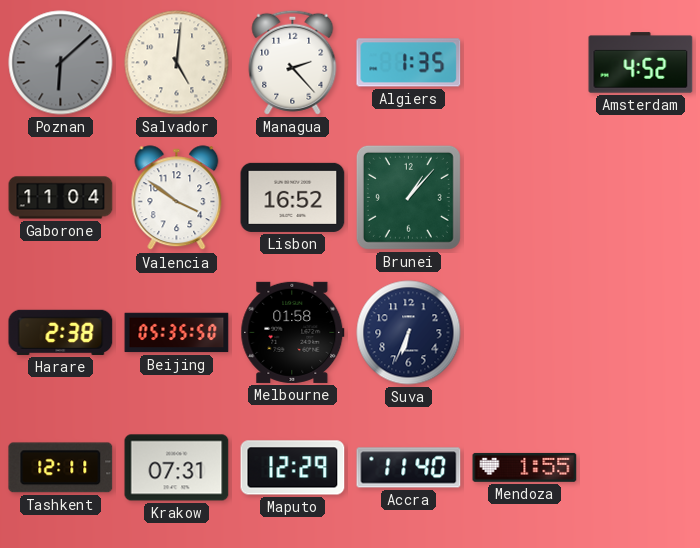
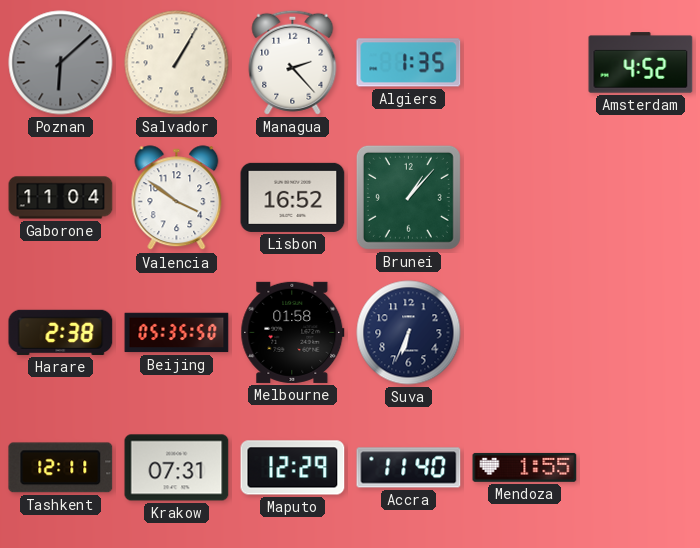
Salvador: 5:01 -> 1:05
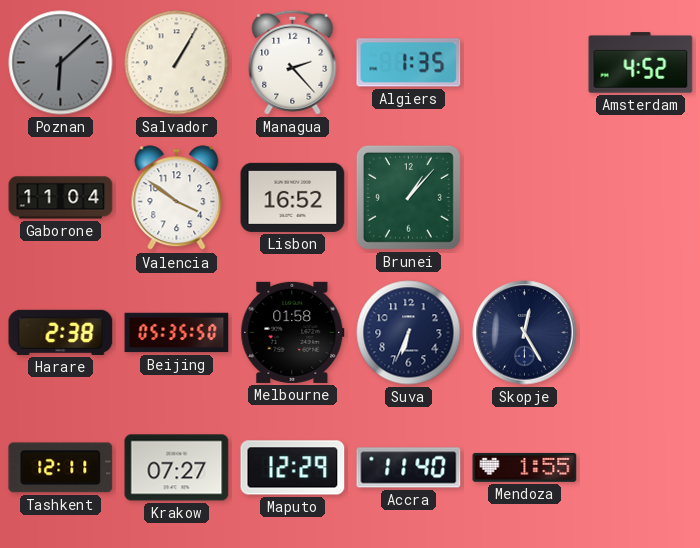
Skopje: none -> 12:25
Krakow: 07:31 -> 07:27
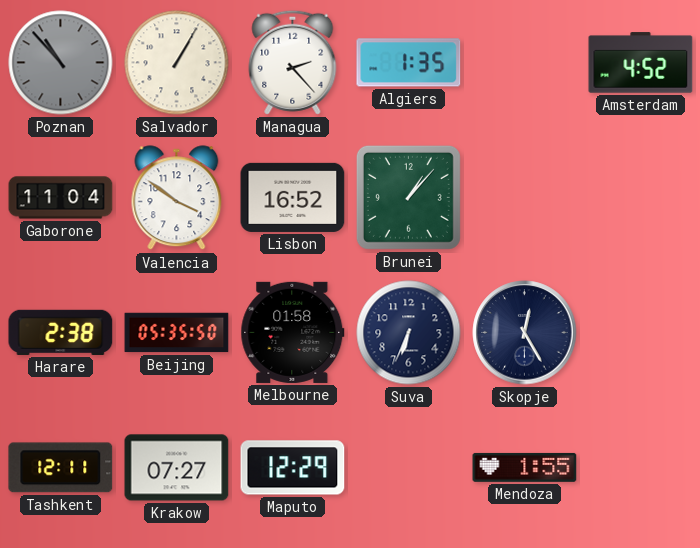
Poznan: 6:08 -> 10:53
Accra: 11:40 -> none
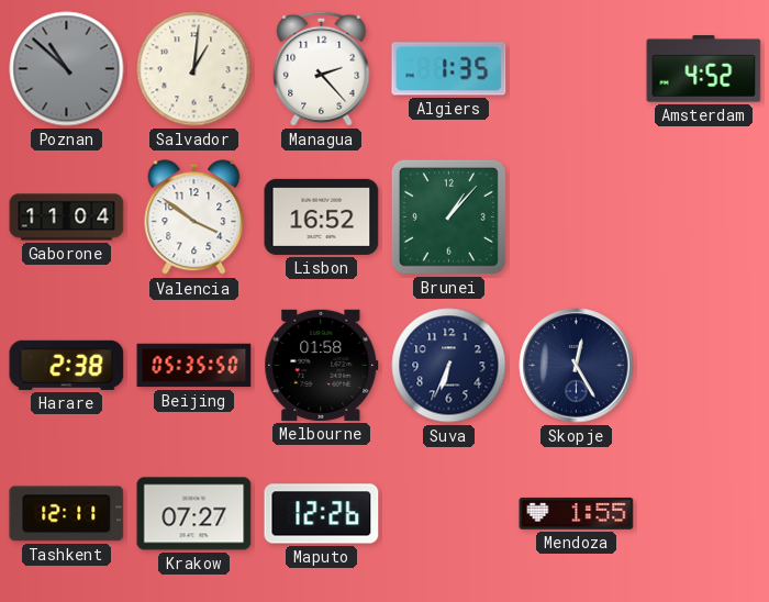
Poznan: 10:53 -> 10:52
Salvador: 1:05 -> 1:01
Maputo: 12:29 -> 12:26
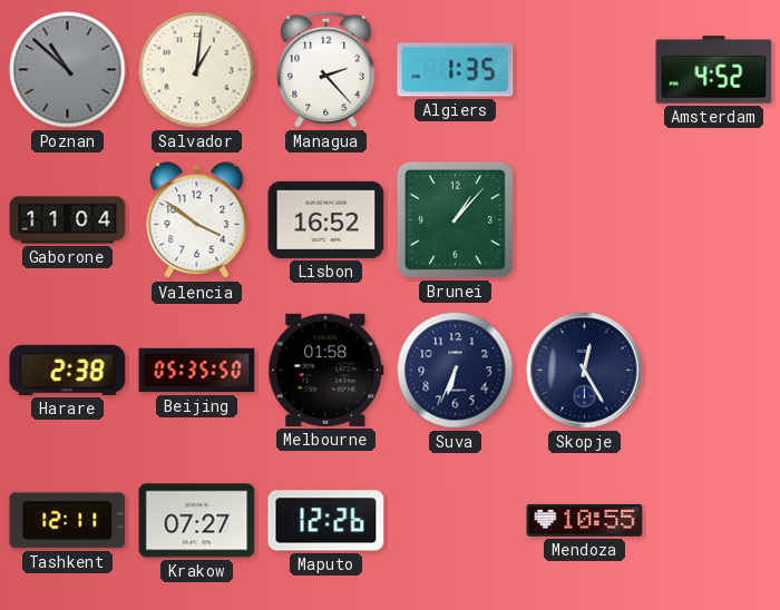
Mendoza: 1:55 -> 10:55
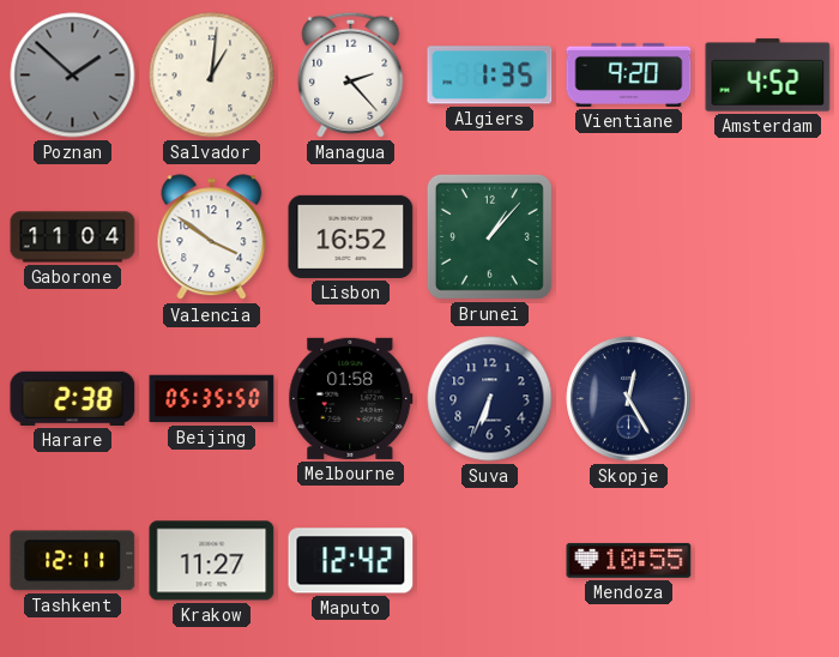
Poznan: 10:52 -> 1:52
Vientiane: none -> 9:20
Krakow: 07:27 -> 11:27
Maputo: 12:26 -> 12:42
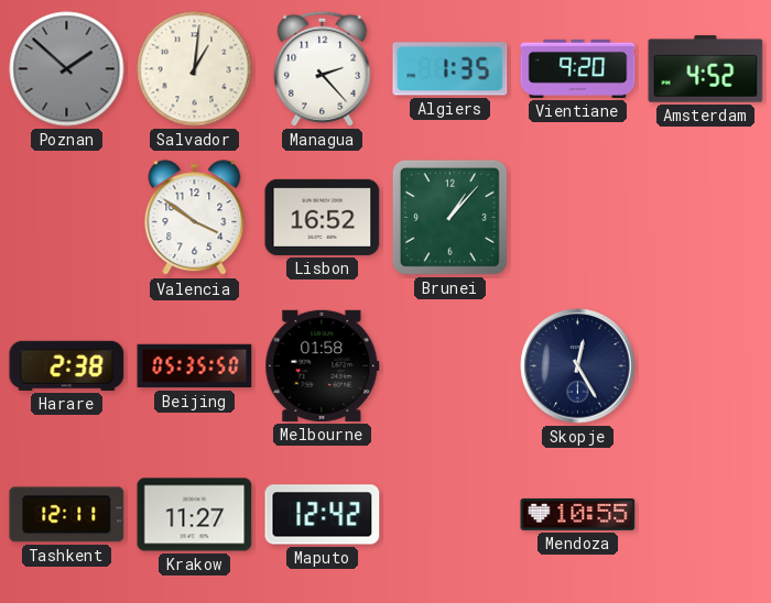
Gaborone: 11:04 -> none
Suva: 6:34 -> none
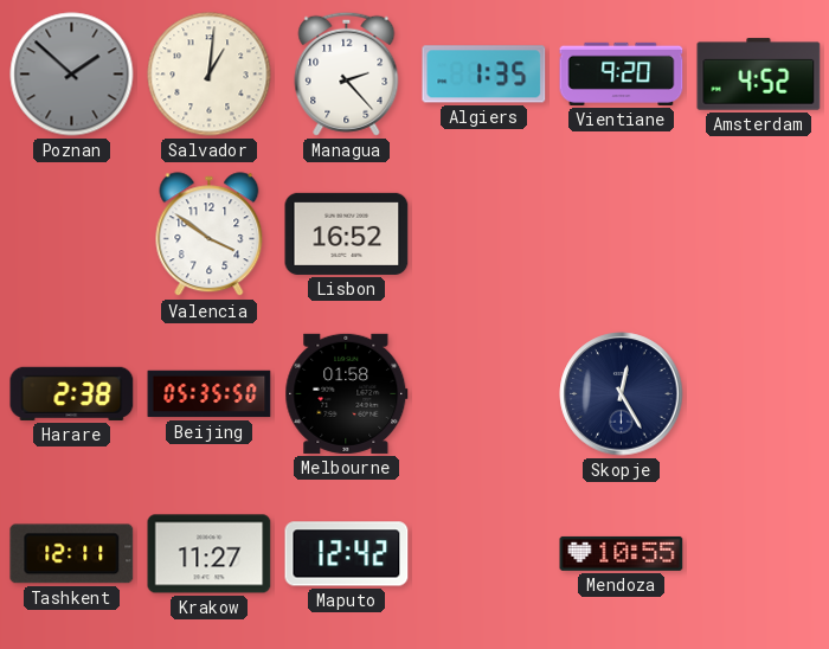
Brunei: 1:07 -> none
